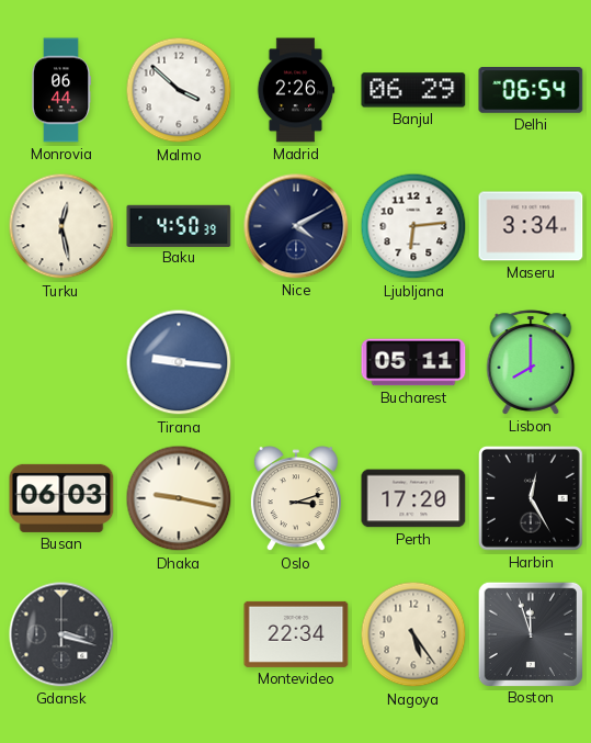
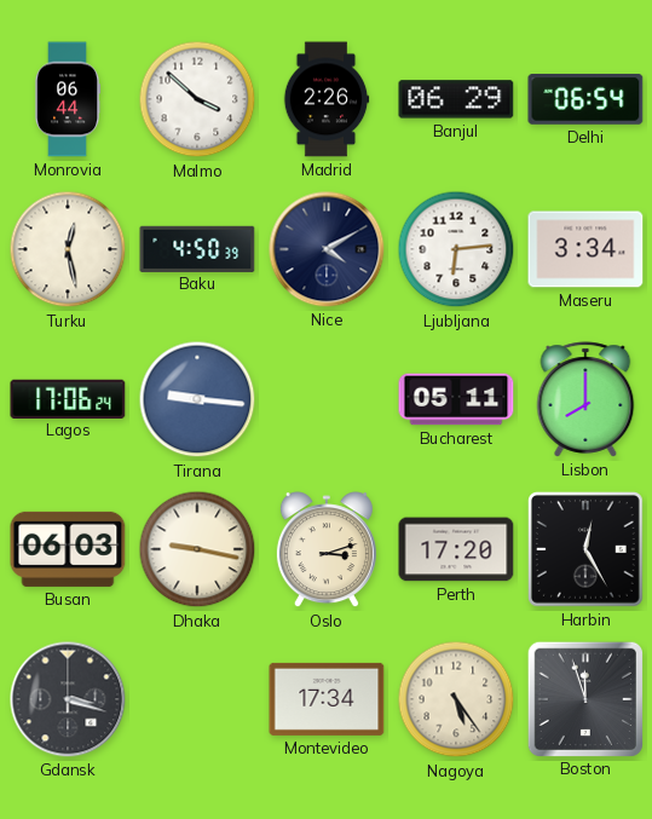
Lagos: none -> 17:06
Montevideo: 22:34 -> 17:34
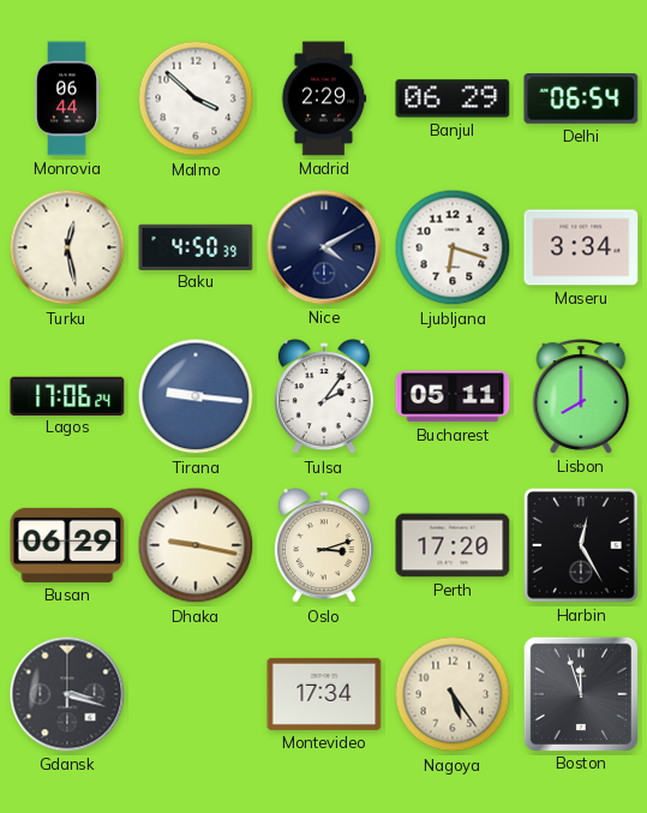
Madrid: 2:26 -> 2:29
Ljubljana: 6:14 -> 6:18
Tulsa: none -> 2:06
Busan: 06:03 -> 06:29
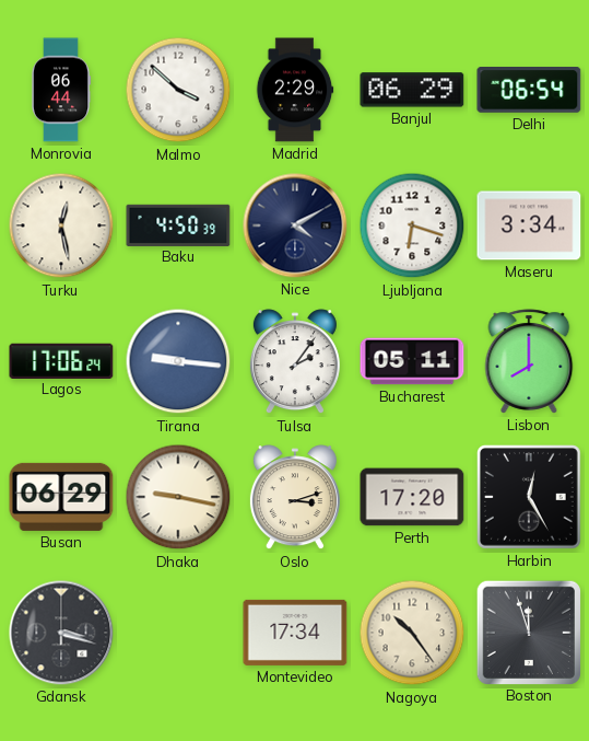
Nagoya: 5:24 -> 10:24
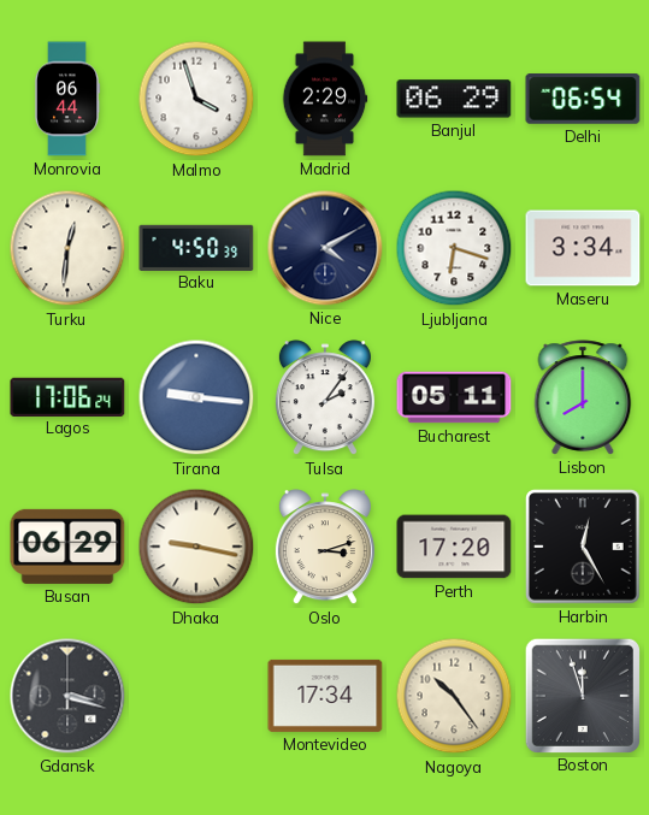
Malmo: 3:52 -> 3:57
Turku: 12:28 -> 12:31
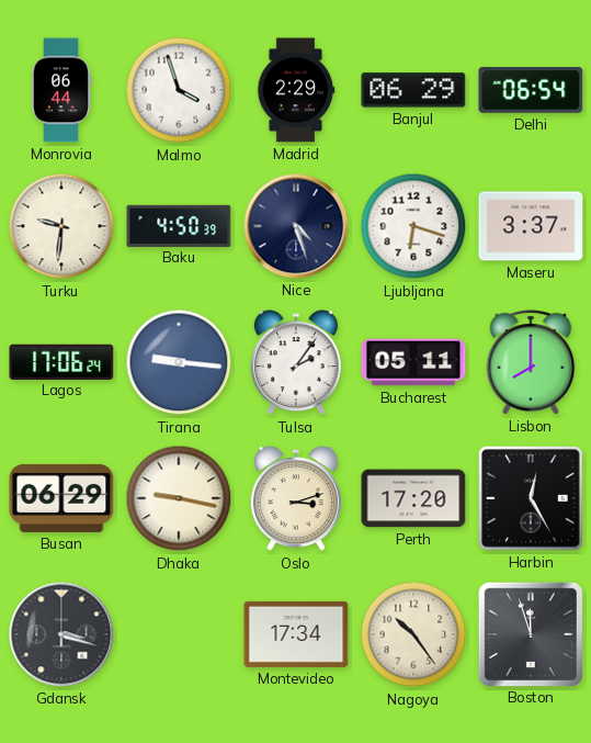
Turku: 12:31 -> 9:31
Nice: 4:10 -> 4:27
Maseru: 3:34 -> 3:37
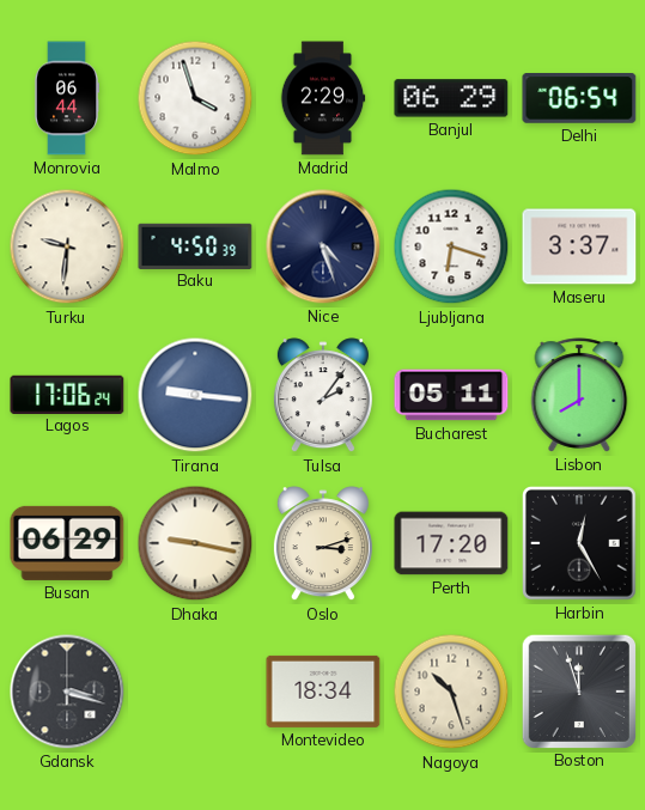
Montevideo: 17:34 -> 18:34
Nagoya: 10:24 -> 10:27
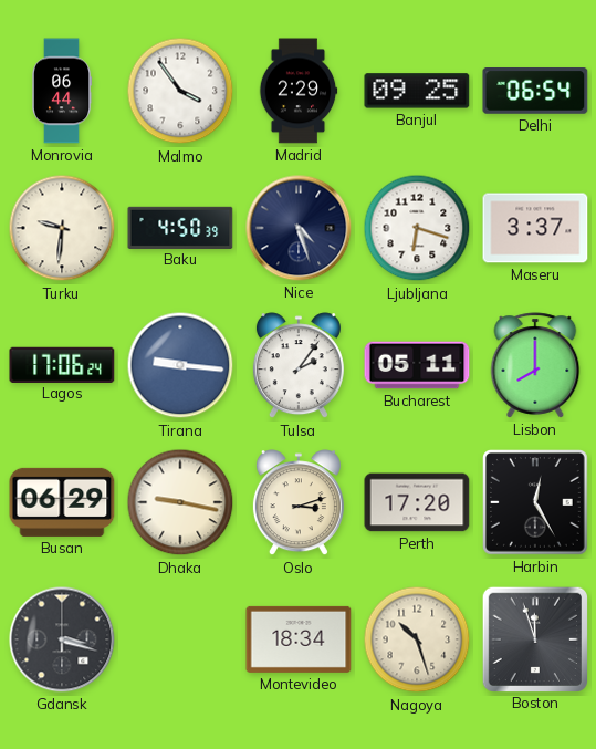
Malmo: 3:57 -> 3:54
Banjul: 06:29 -> 09:25
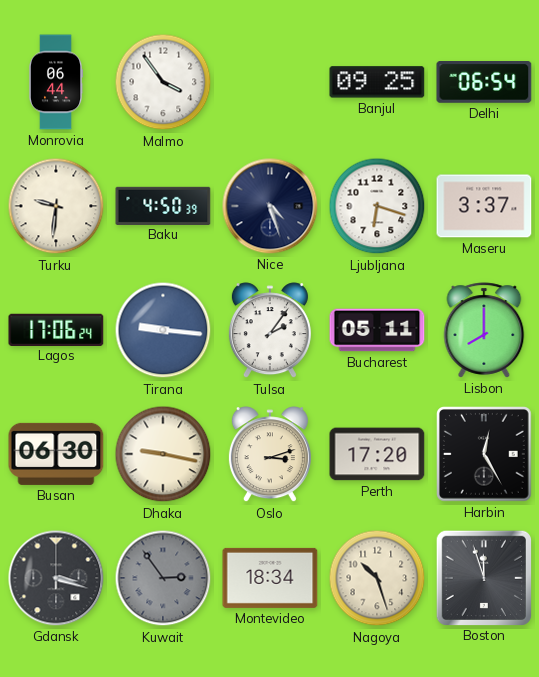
Madrid: 2:29 -> none
Busan: 06:29 -> 06:30
Kuwait: none -> 2:54
